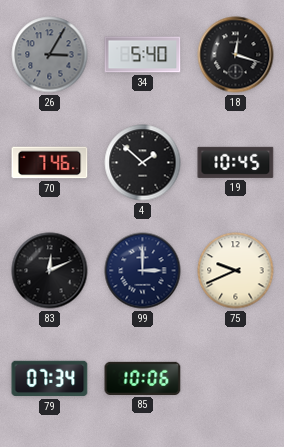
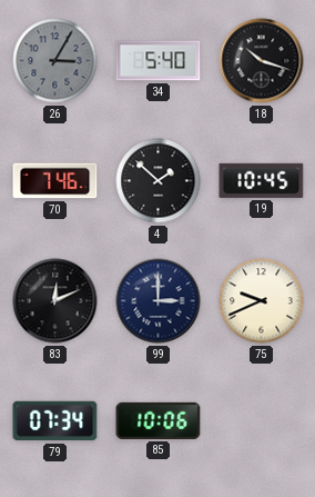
18: 12:18 -> 10:18
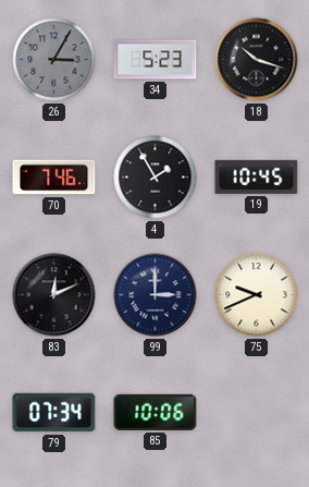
34: 5:40 -> 5:23
4: 1:52 -> 1:55
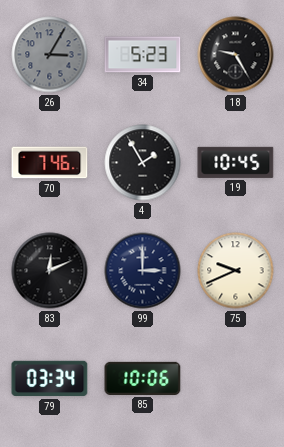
18: 10:18 -> 9:25
79: 07:34 -> 03:34
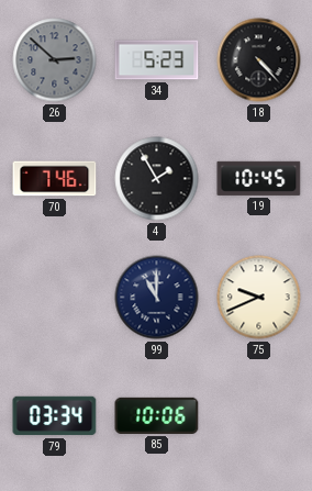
26: 3:05 -> 2:52
18: 9:25 -> 4:23
83: 12:11 -> none
99: 3:00 -> 11:00
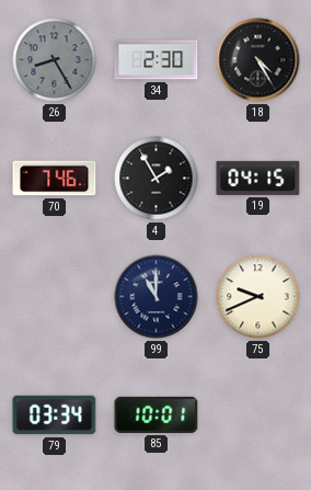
26: 2:52 -> 8:25
34: 5:23 -> 2:30
18: 4:23 -> 4:25
19: 10:45 -> 04:15
85: 10:06 -> 10:01
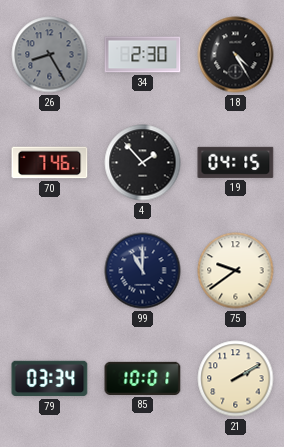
4: 1:55 -> 1:53
75: 9:41 -> 9:39
21: none -> 2:10
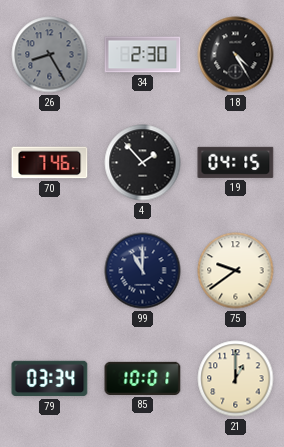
21: 2:10 -> 1:00
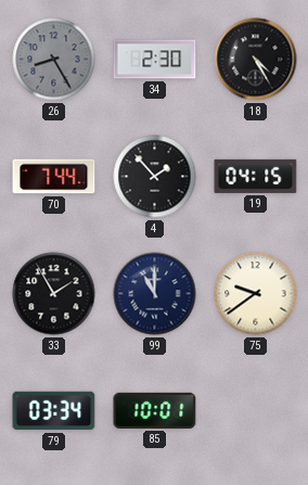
70: 7:46 -> 7:44
33: none -> 1:55
21: 1:00 -> none
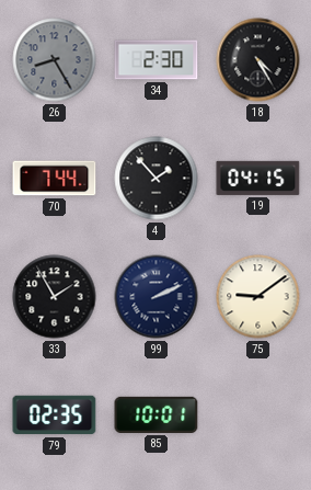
99: 11:00 -> 2:11
75: 9:39 -> 9:09
79: 03:34 -> 02:35
